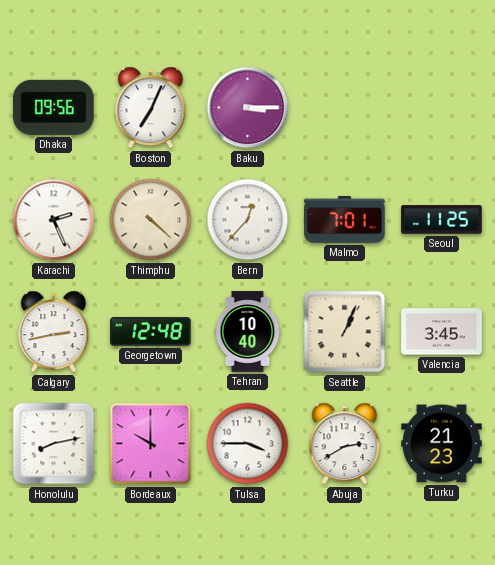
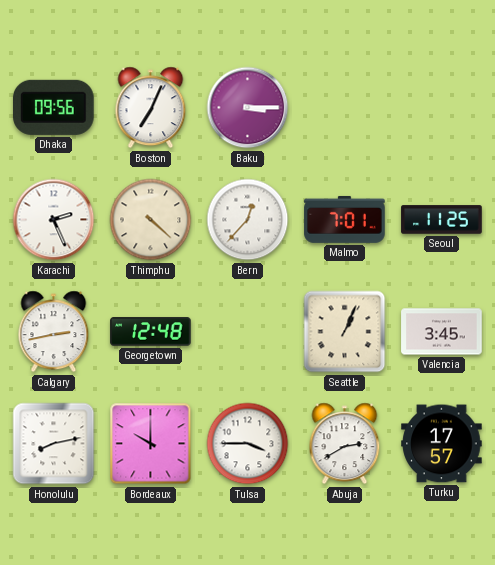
Tehran: 10:40 -> none
Turku: 21:23 -> 17:57
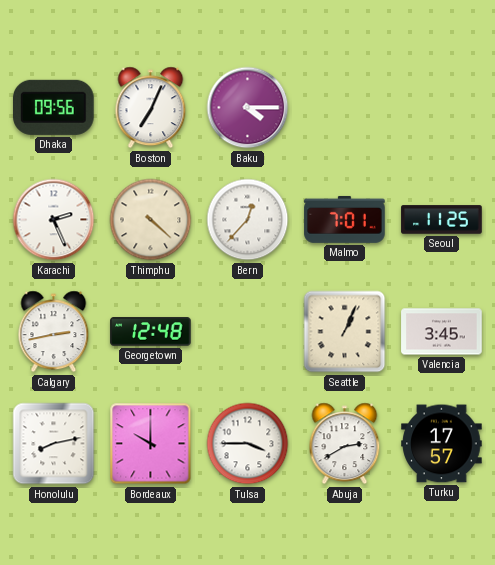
Baku: 3:15 -> 4:15
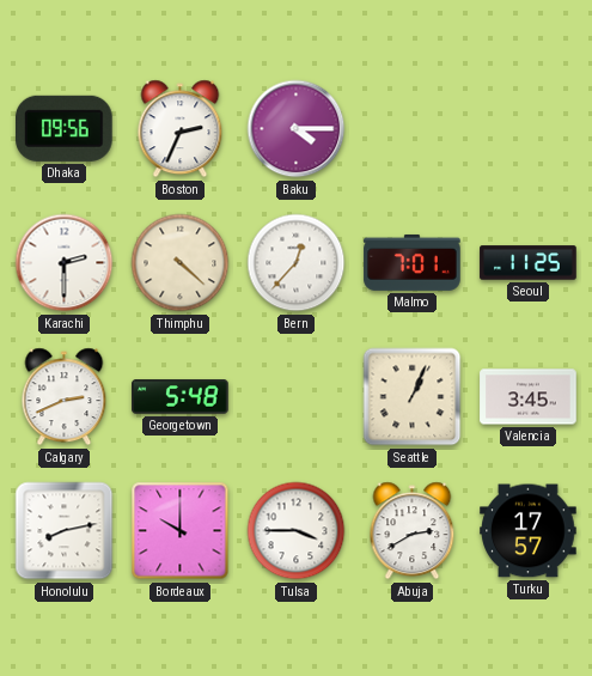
Boston: 7:04 -> 2:34
Karachi: 2:26 -> 2:30
Calgary: 2:43 -> 2:41
Georgetown: 12:48 -> 5:48
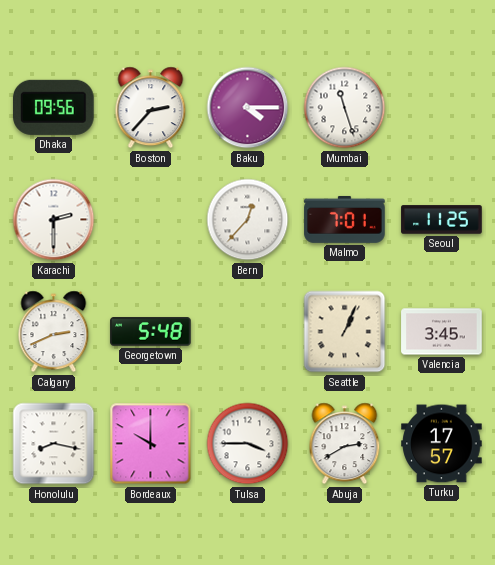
Boston: 2:34 -> 2:37
Mumbai: none -> 11:27
Thimphu: 4:22 -> none
Honolulu: 8:13 -> 8:17
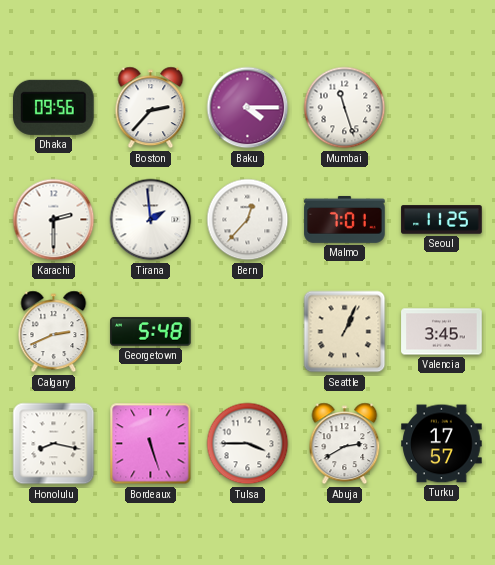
Tirana: none -> 1:59
Bordeaux: 10:00 -> 5:27
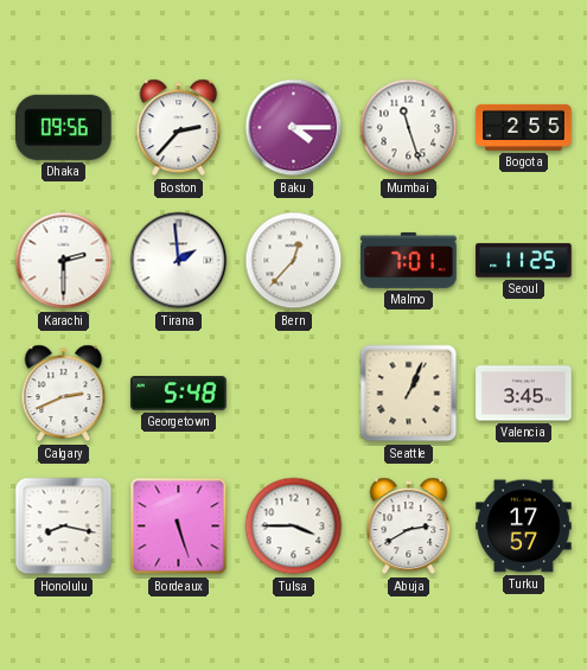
Bogota: none -> 2:55
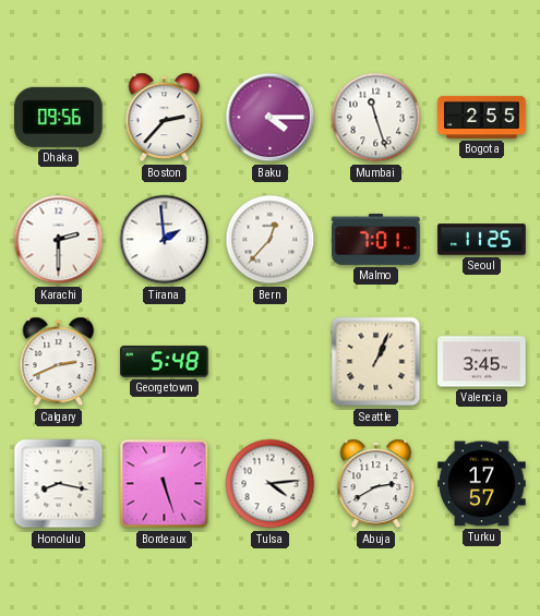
Tulsa: 3:45 -> 4:14
